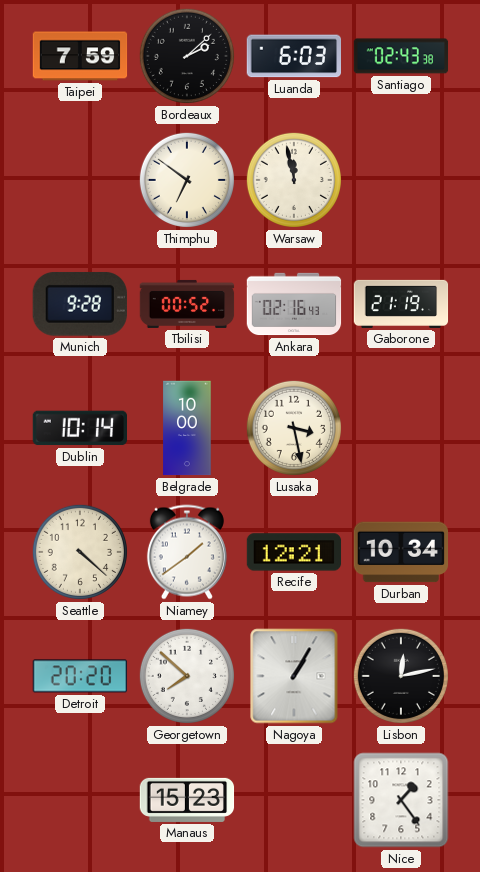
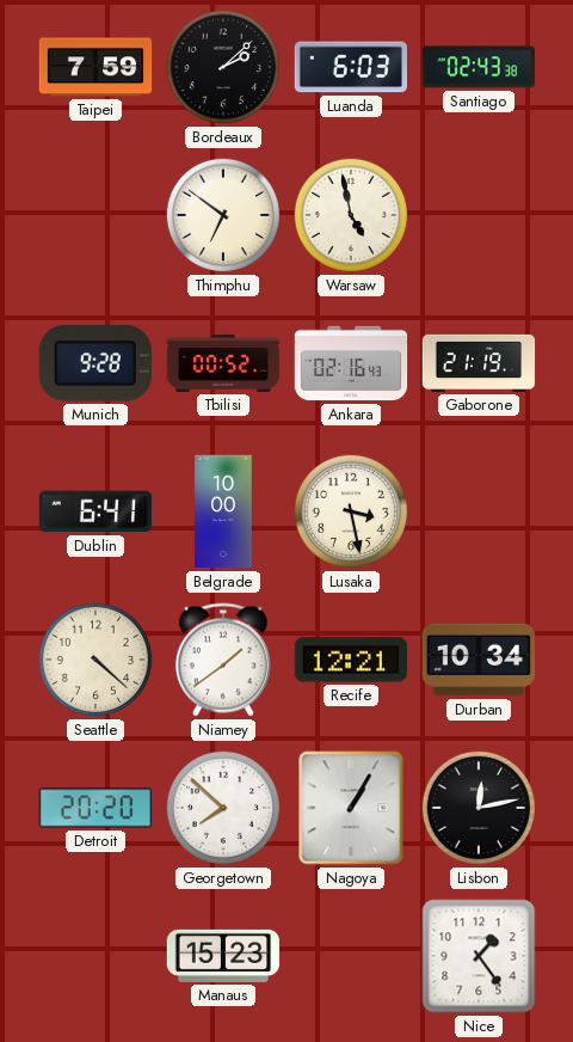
Warsaw: 11:58 -> 4:58
Dublin: 10:14 -> 6:41
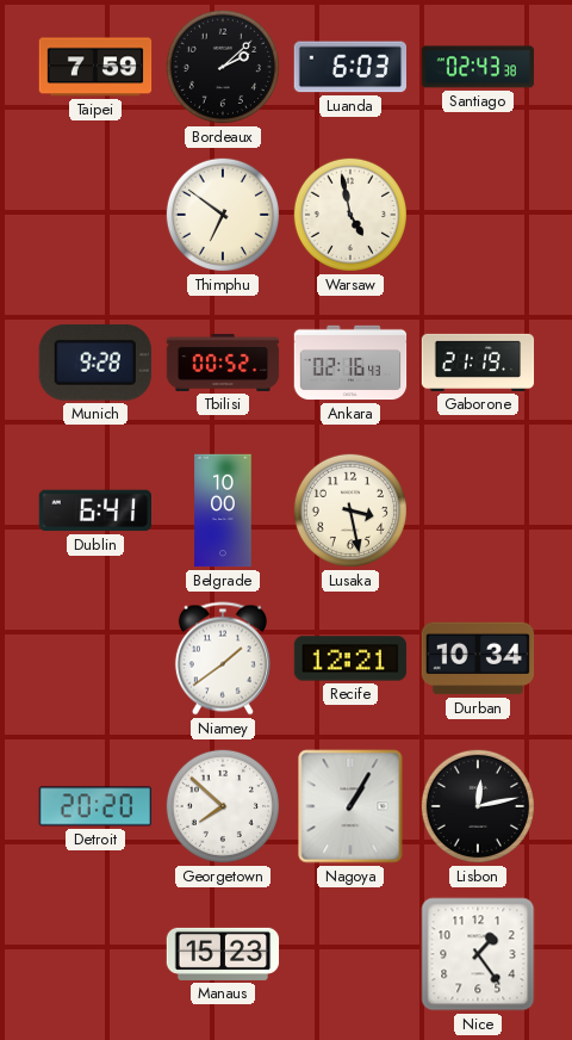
Seattle: 4:22 -> none
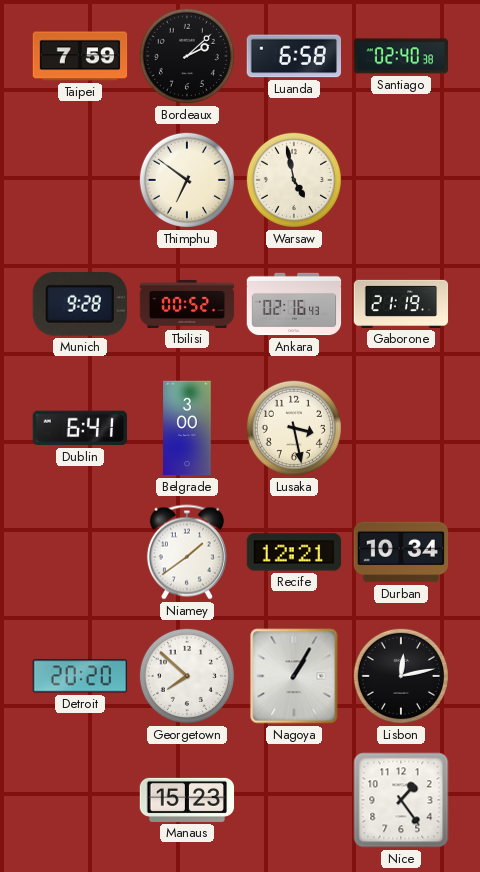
Luanda: 6:03 -> 6:58
Santiago: 02:43 -> 02:40
Belgrade: 10:00 -> 3:00
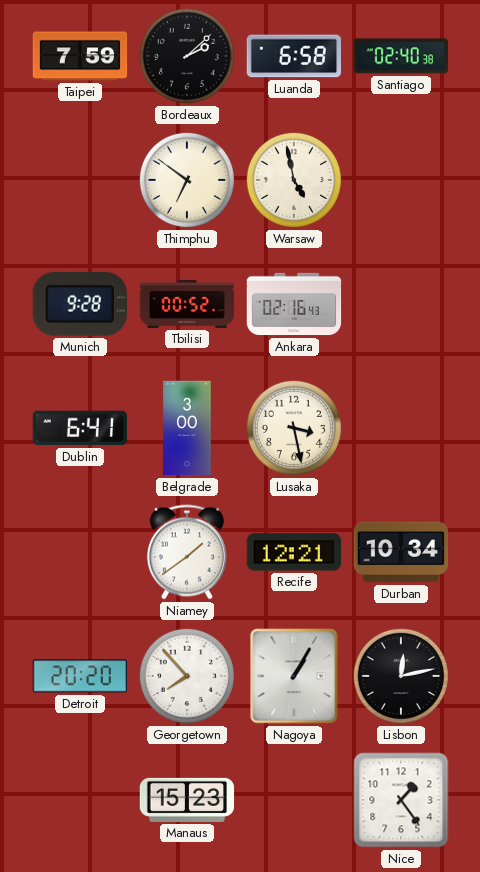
Gaborone: 21:19 -> none
Georgetown: 7:52 -> 7:53
